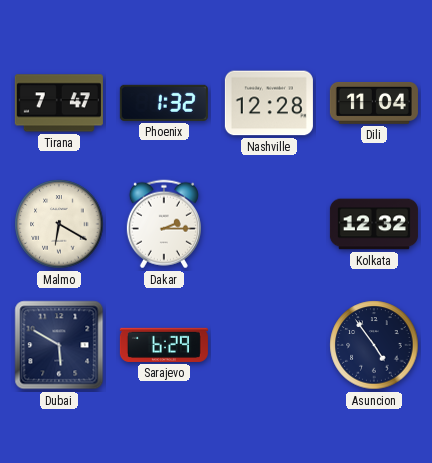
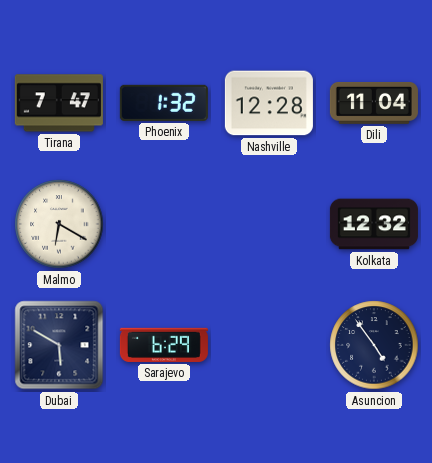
Dakar: 2:15 -> none
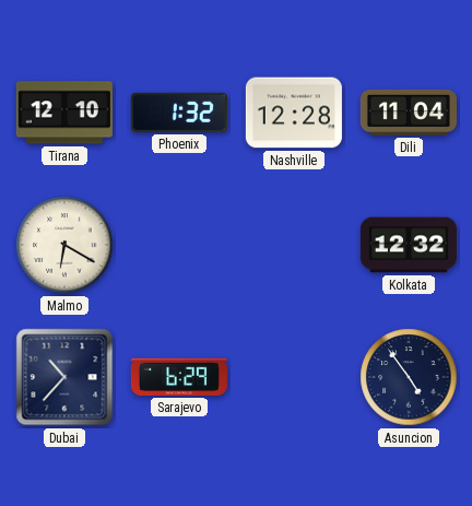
Tirana: 7:47 -> 12:10
Dubai: 5:50 -> 10:37
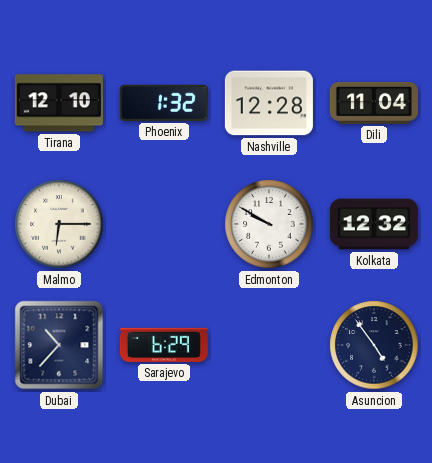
Malmo: 6:20 -> 6:15
Edmonton: none -> 9:50
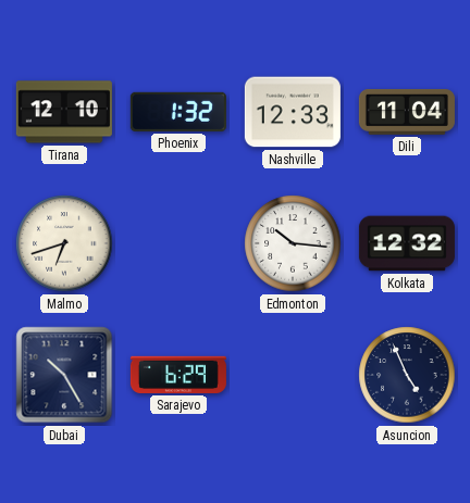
Nashville: 12:28 -> 12:33
Malmo: 6:15 -> 6:42
Edmonton: 9:50 -> 10:16
Dubai: 10:37 -> 10:25
Asuncion: 4:54 -> 4:56
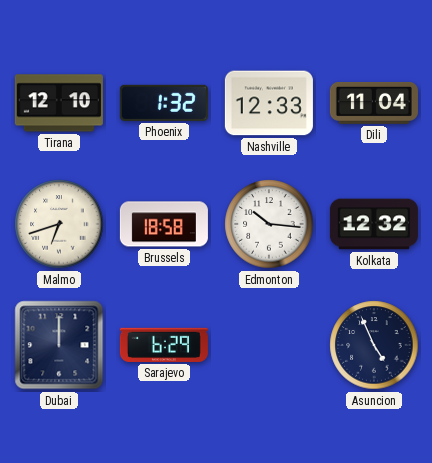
Brussels: none -> 18:58
Dubai: 10:25 -> 12:00
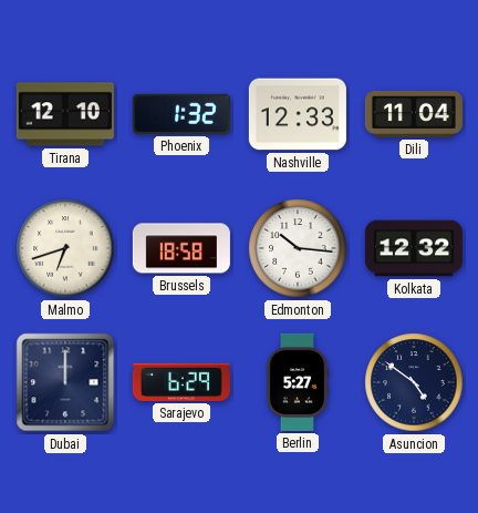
Berlin: none -> 5:27
Asuncion: 4:56 -> 4:51
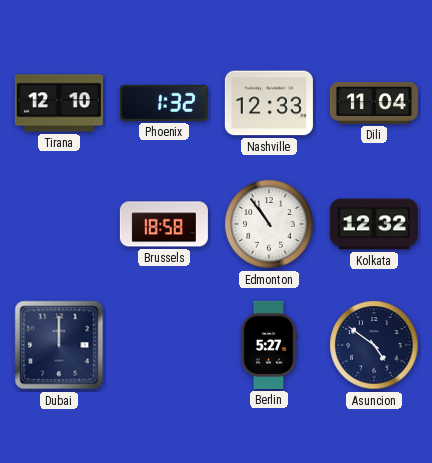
Malmo: 6:42 -> none
Edmonton: 10:16 -> 10:54
Sarajevo: 6:29 -> none
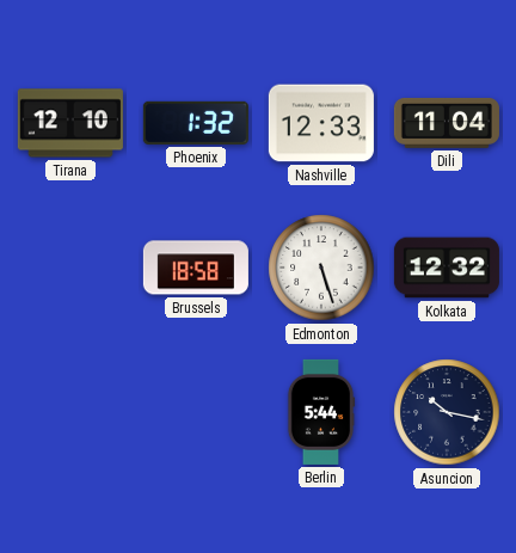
Edmonton: 10:54 -> 5:27
Dubai: 12:00 -> none
Berlin: 5:27 -> 5:44
Asuncion: 4:51 -> 10:17
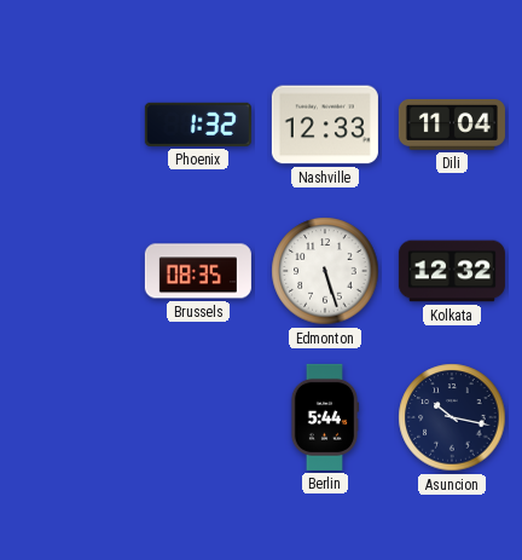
Tirana: 12:10 -> none
Brussels: 18:58 -> 08:35
